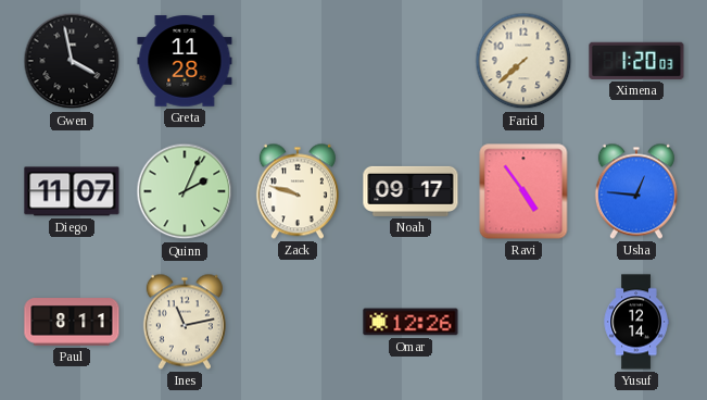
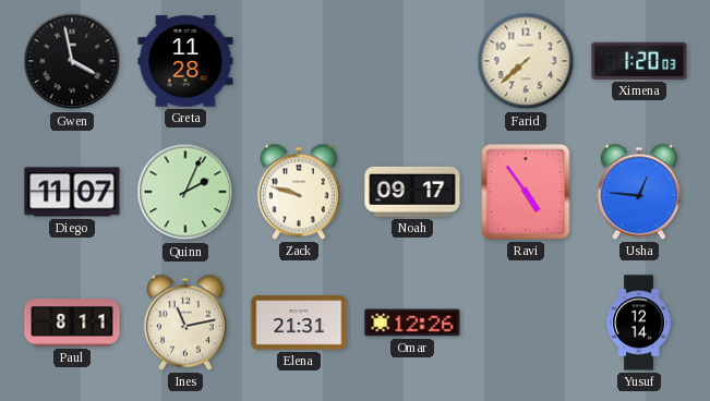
Elena: none -> 21:31
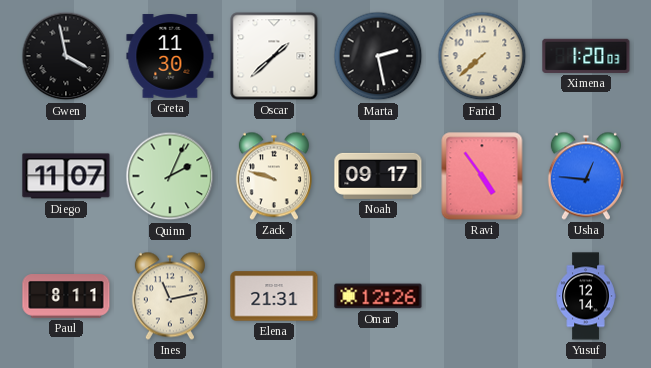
Greta: 11:28 -> 11:30
Oscar: none -> 1:38
Marta: none -> 2:28
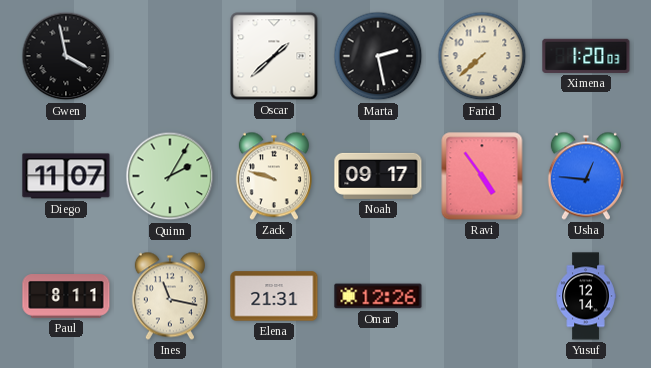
Greta: 11:30 -> none
Quinn: 2:04 -> 2:05
Ines: 11:13 -> 11:17
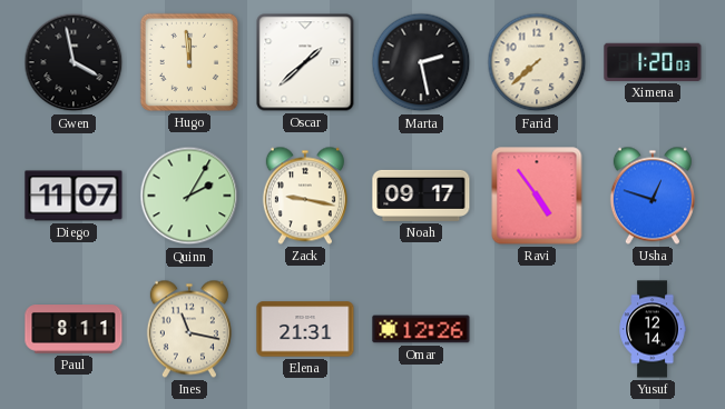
Hugo: none -> 11:59
Zack: 9:48 -> 9:17
Usha: 12:46 -> 12:48
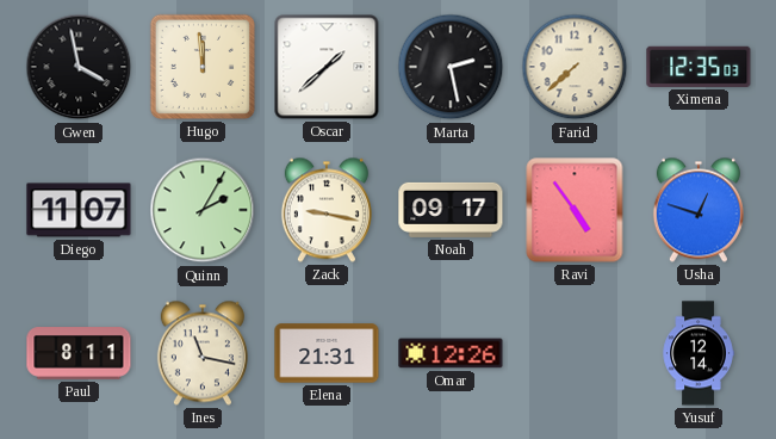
Ximena: 1:20 -> 12:35
